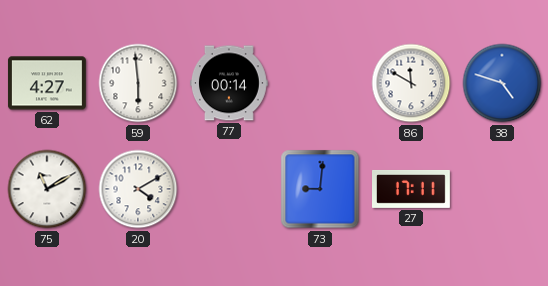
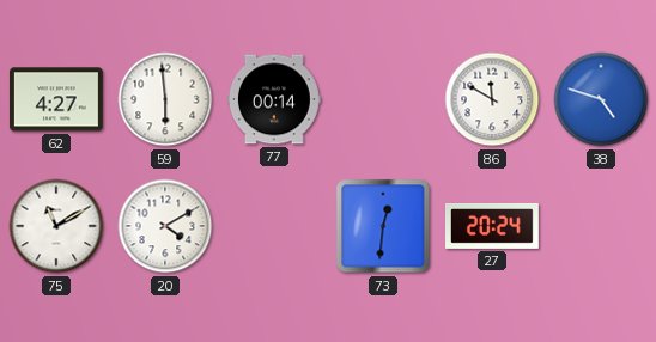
73: 9:01 -> 12:31
27: 17:11 -> 20:24
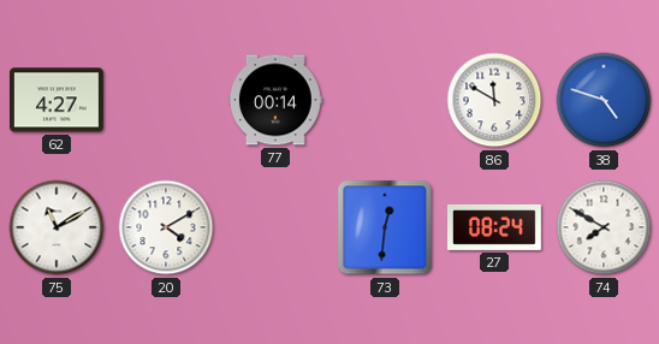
59: 5:59 -> none
27: 20:24 -> 08:24
74: none -> 7:50
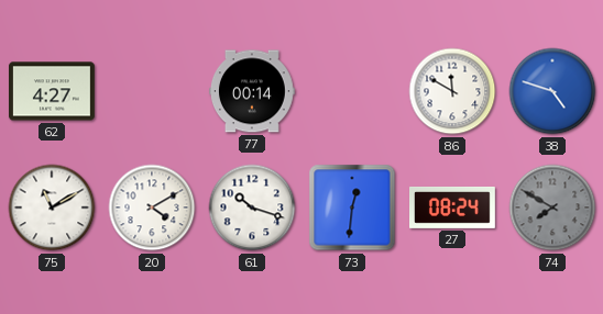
61: none -> 10:18
74 dial: white -> grey
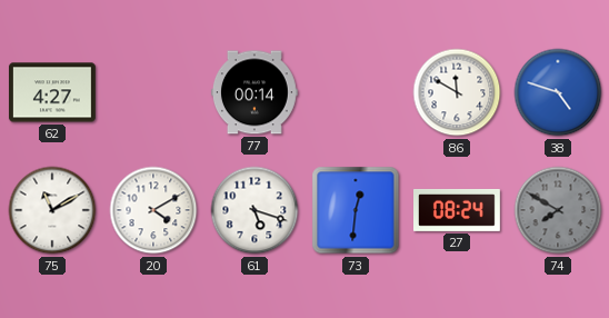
61: 10:18 -> 5:18
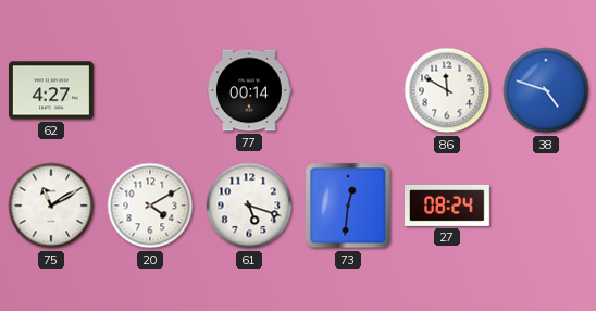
74: 7:50 -> none
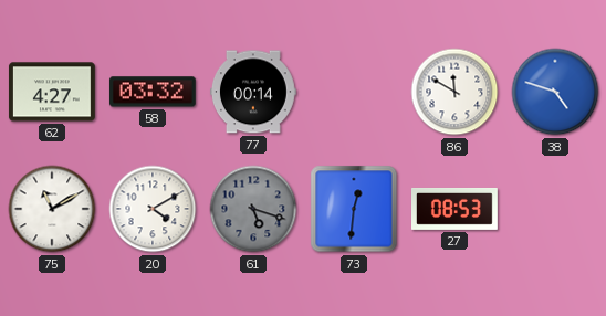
58: none -> 03:32
61 dial: white -> grey
27: 08:24 -> 08:53
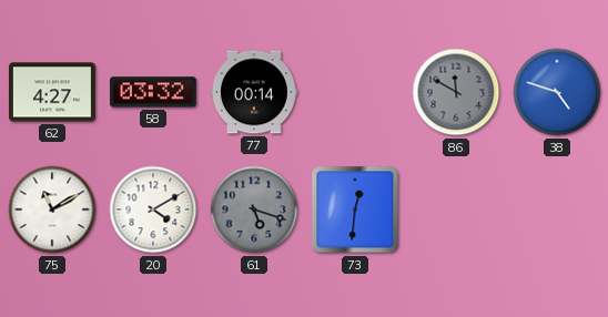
86 dial: white -> grey
27: 08:53 -> none
